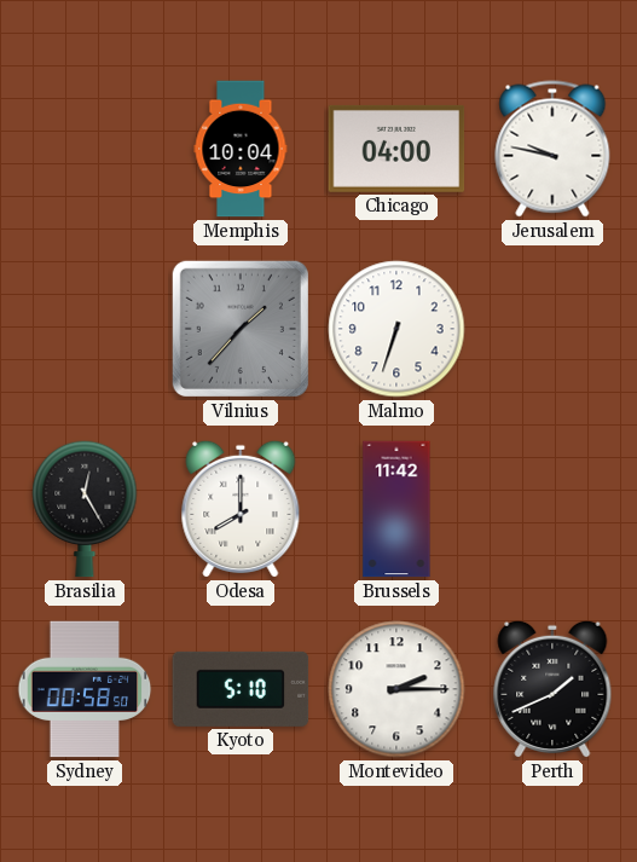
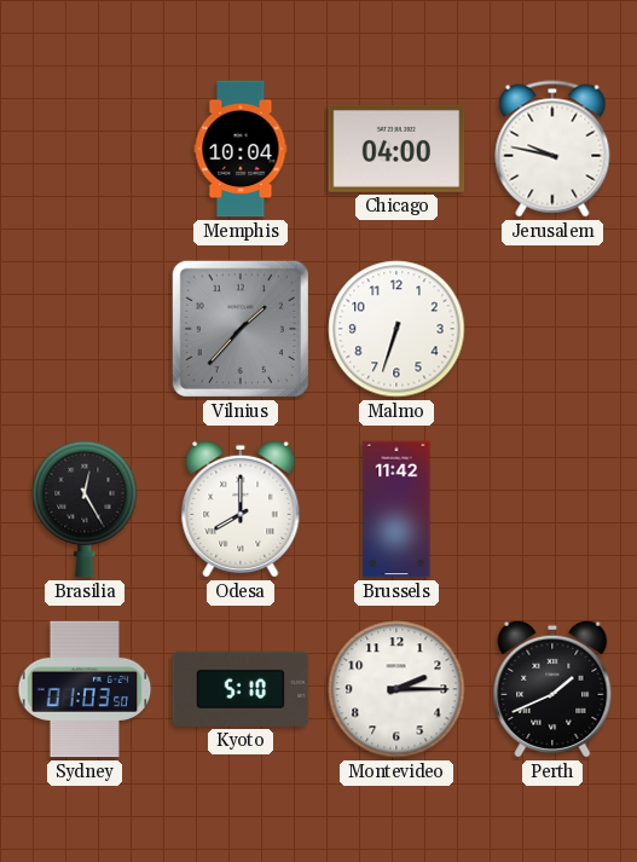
Sydney: 00:58 -> 01:03
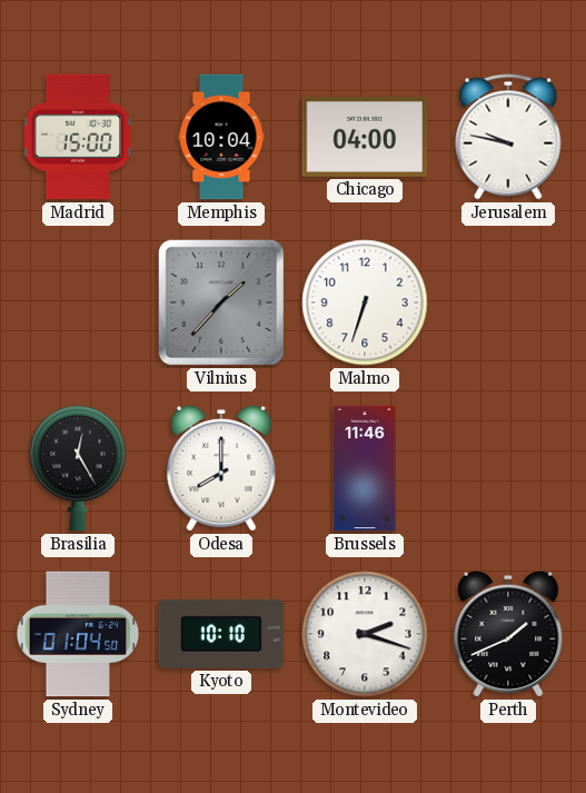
Madrid: none -> 15:00
Brussels: 11:42 -> 11:46
Sydney: 01:03 -> 01:04
Kyoto: 5:10 -> 10:10
Montevideo: 2:15 -> 2:18
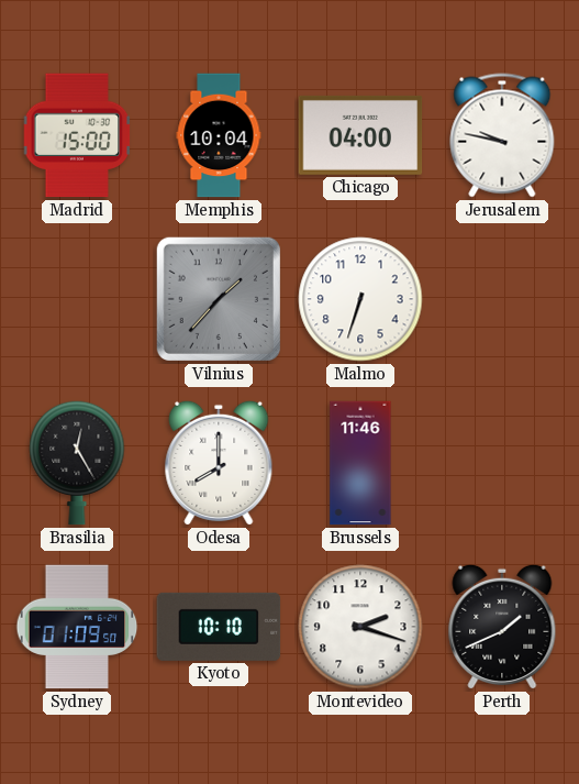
Sydney: 01:04 -> 01:09
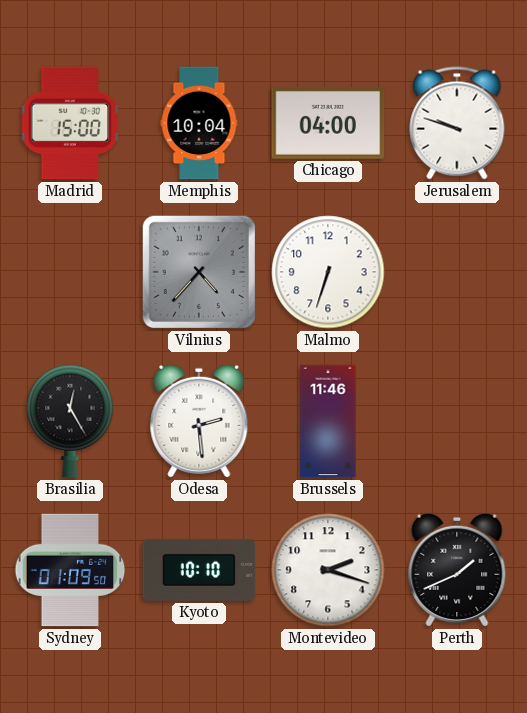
Jerusalem: 9:47 -> 9:48
Vilnius: 1:37 -> 4:37
Odesa: 8:00 -> 2:29
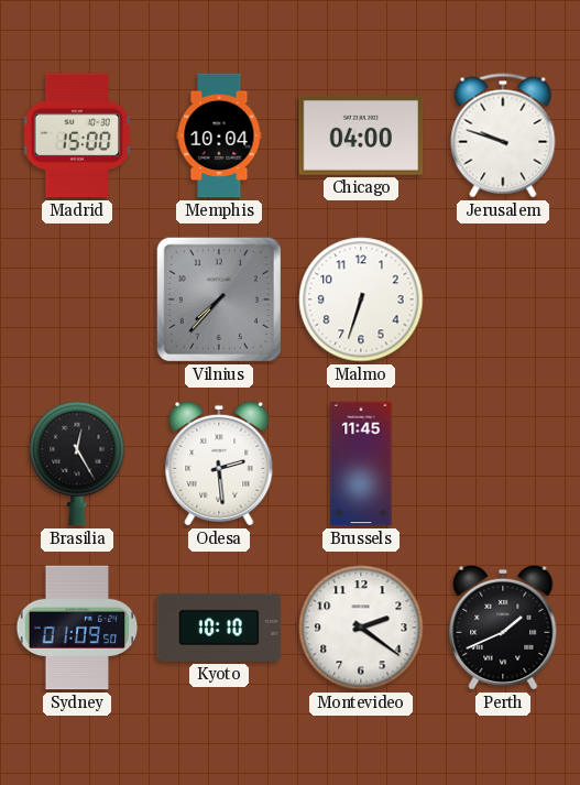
Vilnius: 4:37 -> 7:37
Brussels: 11:46 -> 11:45
Montevideo: 2:18 -> 2:21
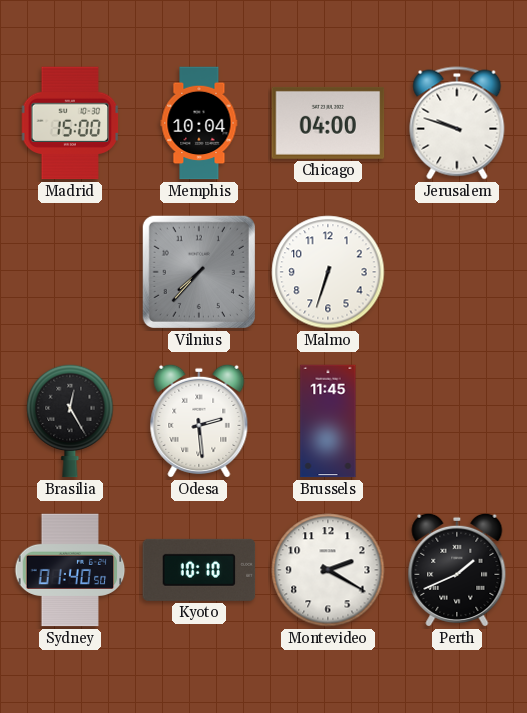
Sydney: 01:09 -> 01:40
Montevideo: 2:21 -> 2:20
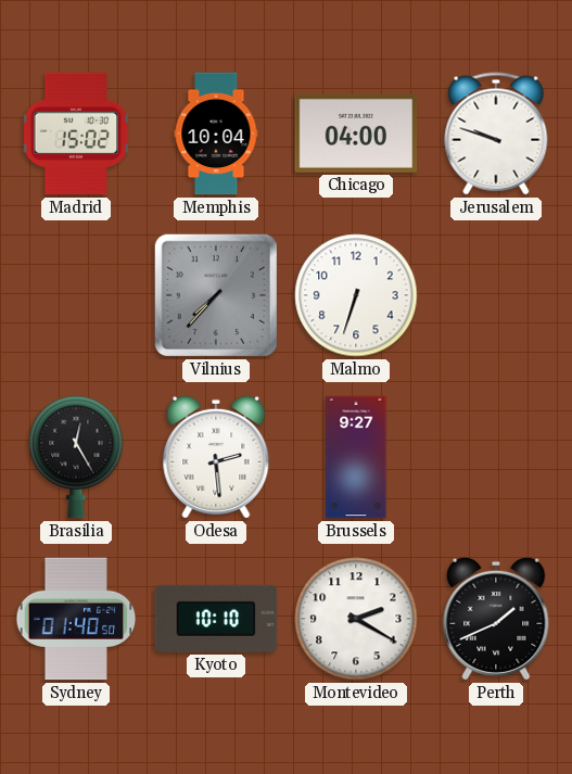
Madrid: 15:00 -> 15:02
Brussels: 11:45 -> 9:27
